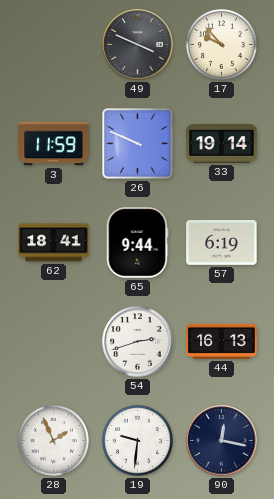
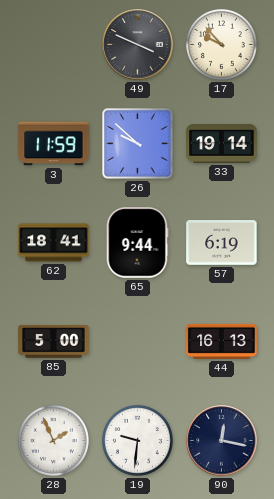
26: 9:49 -> 9:52
85: none -> 5:00
54: 2:42 -> none
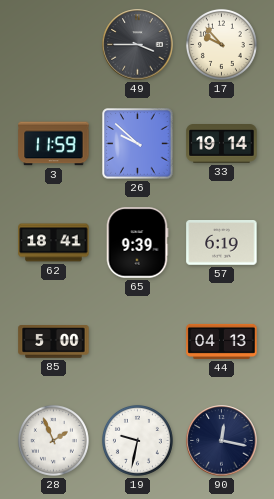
49: 3:49 -> 3:45
65: 9:44 -> 9:39
44: 16:13 -> 04:13
19: 9:31 -> 9:32
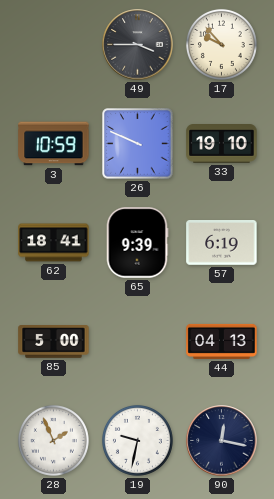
3: 11:59 -> 10:59
26: 9:52 -> 9:49
33: 19:14 -> 19:10
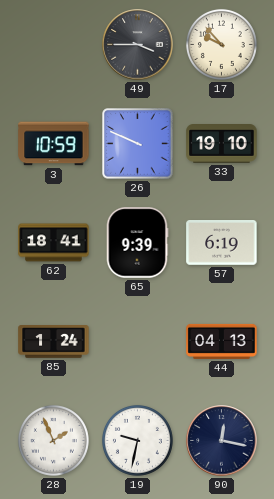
85: 5:00 -> 1:24
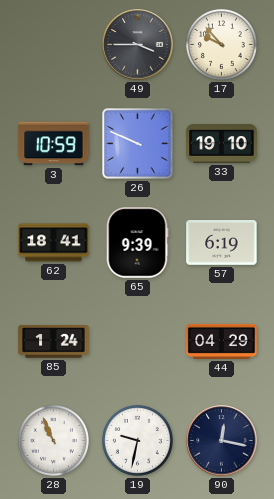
44: 04:13 -> 04:29
28: 1:56 -> 10:56
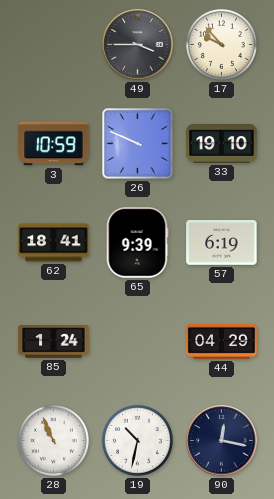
19: 9:32 -> 10:32
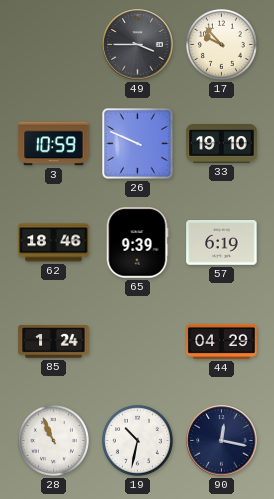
62: 18:41 -> 18:46
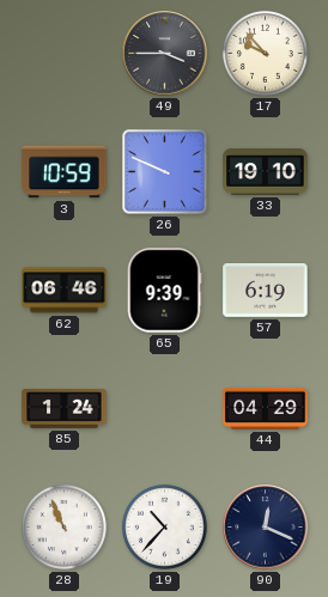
62: 18:46 -> 06:46
19: 10:32 -> 10:37
90: 12:17 -> 12:19
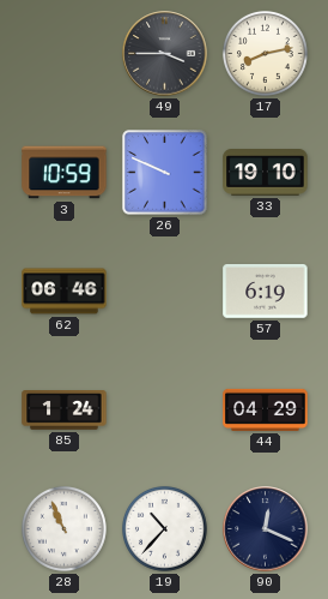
17: 9:53 -> 8:13
65: 9:39 -> none
